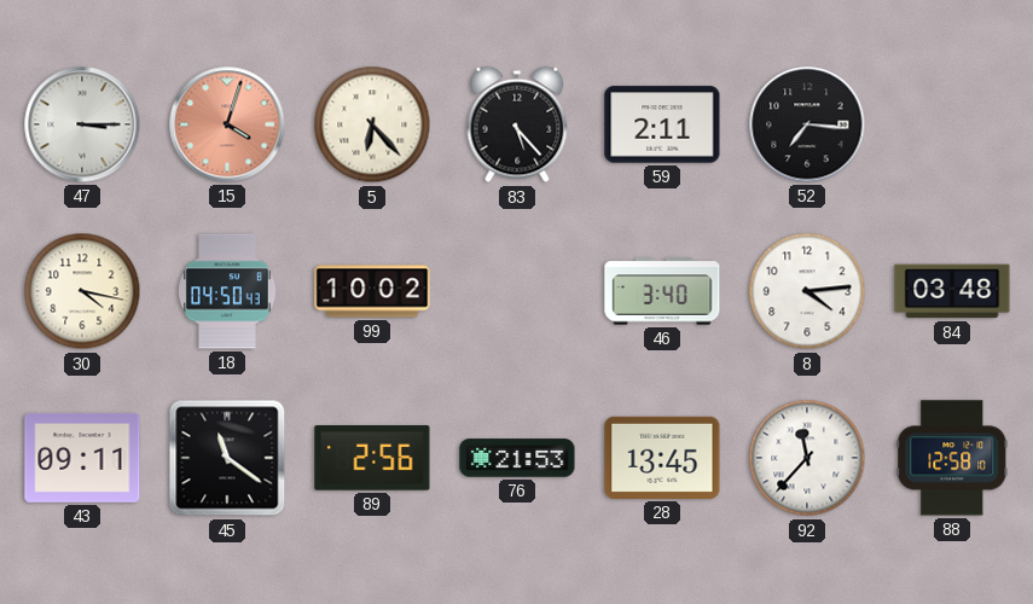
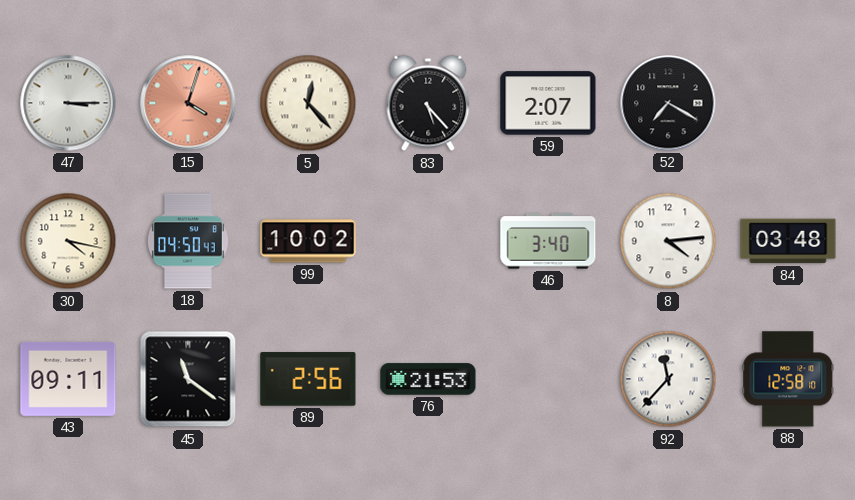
5: 6:23 -> 12:23
59: 2:11 -> 2:07
52: 7:16 -> 7:20
28: 13:45 -> none
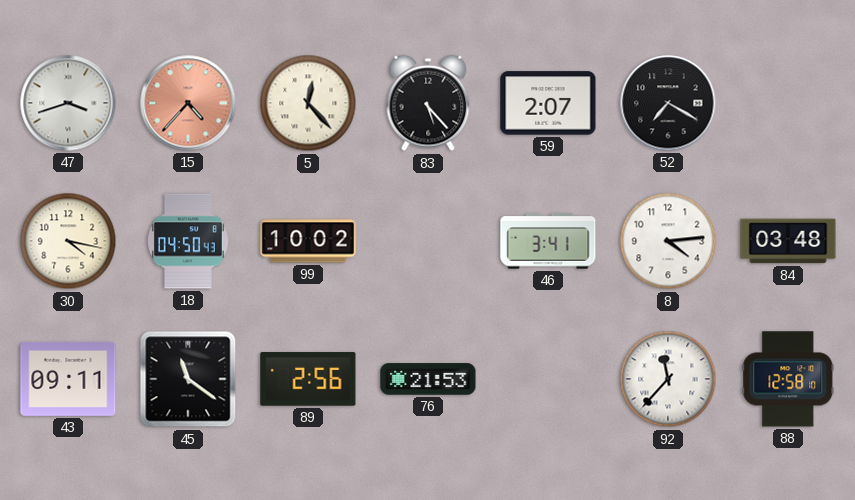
47: 3:15 -> 3:42
15: 4:03 -> 4:37
46: 3:40 -> 3:41
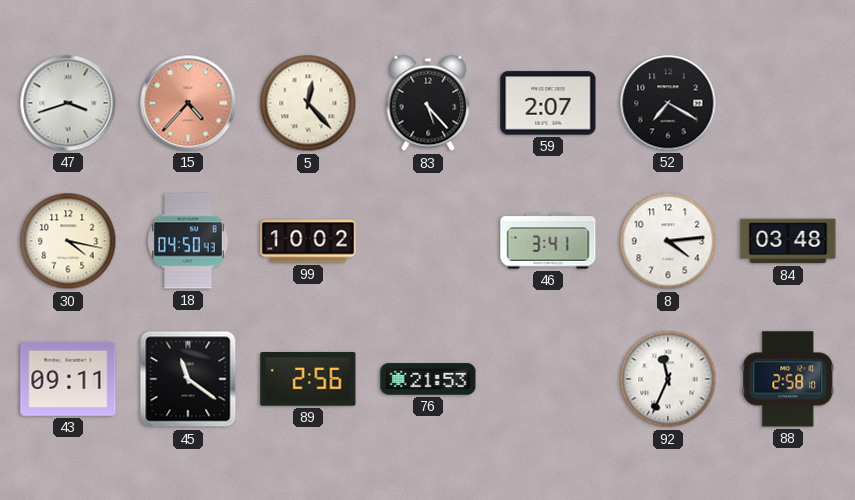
92: 11:37 -> 11:34
88: 12:58 -> 2:58
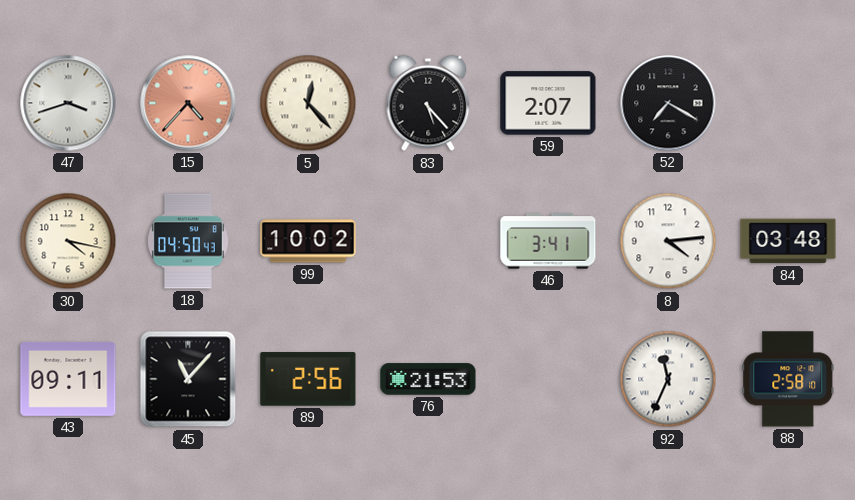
45: 11:21 -> 11:07
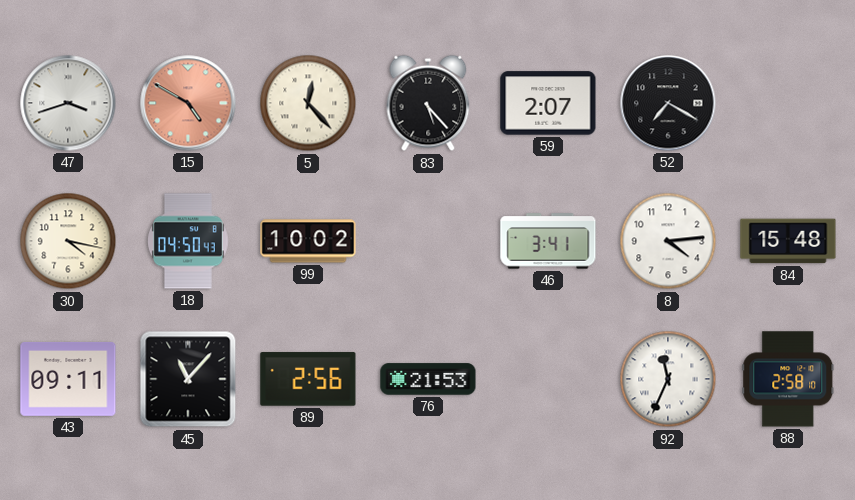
15: 4:37 -> 4:50
84: 03:48 -> 15:48
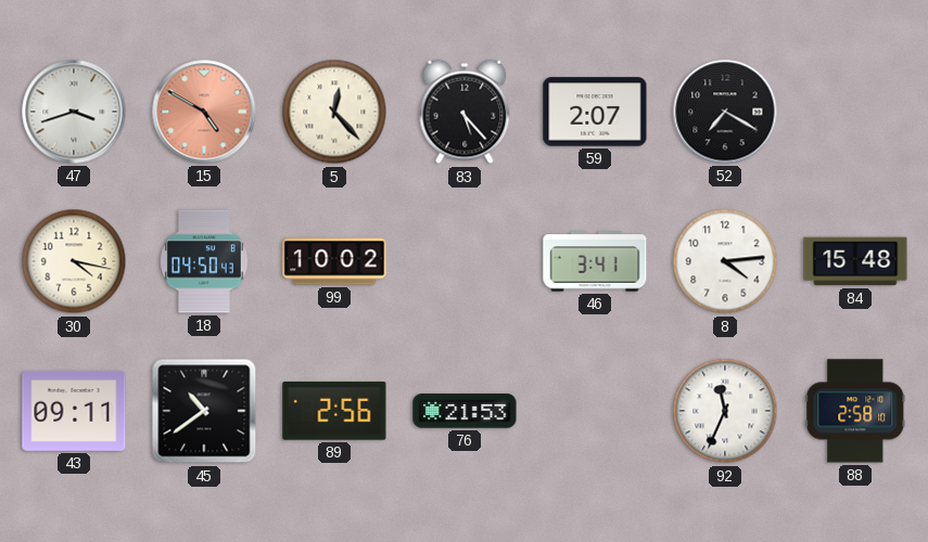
45: 11:07 -> 10:39
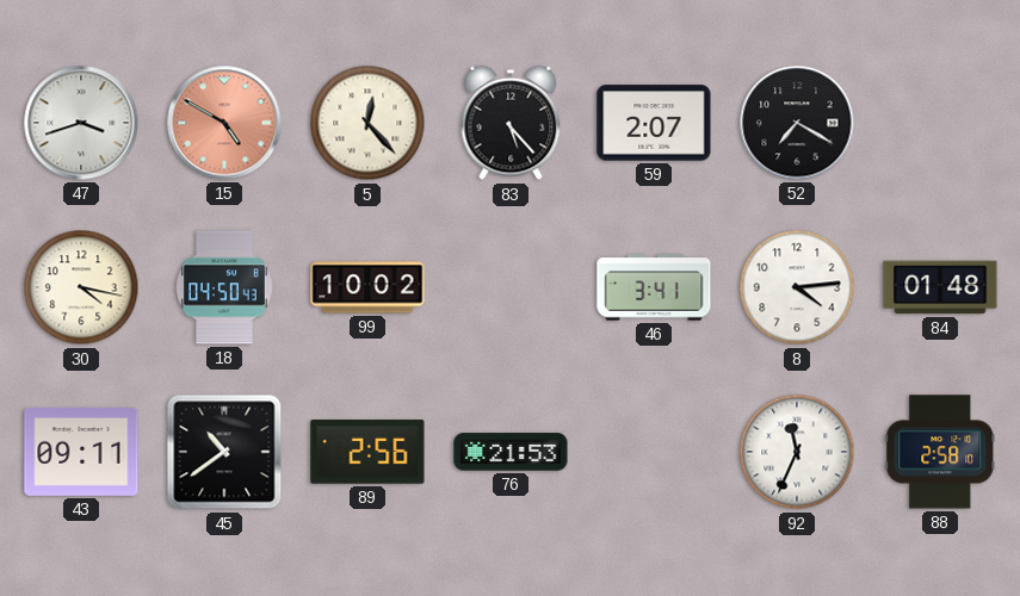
84: 15:48 -> 01:48
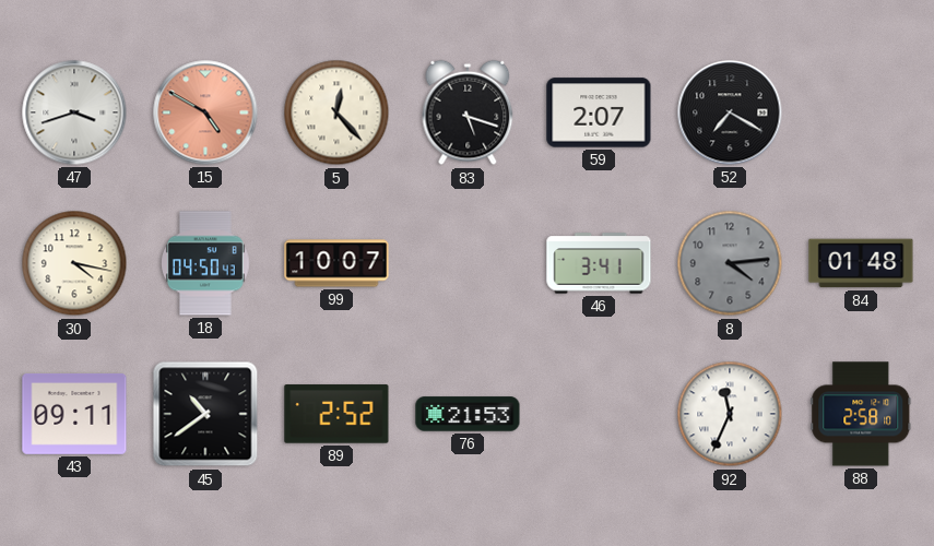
83: 5:23 -> 5:18
99: 10:02 -> 10:07
8 dial: white -> grey
89: 2:56 -> 2:52
